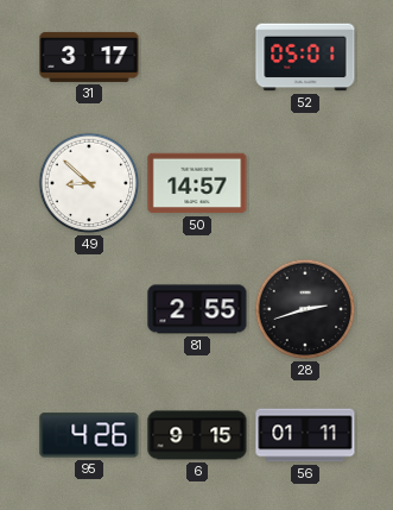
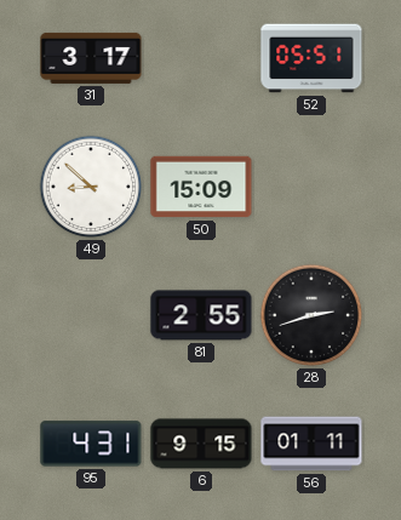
52: 05:01 -> 05:51
50: 14:57 -> 15:09
95: 4:26 -> 4:31
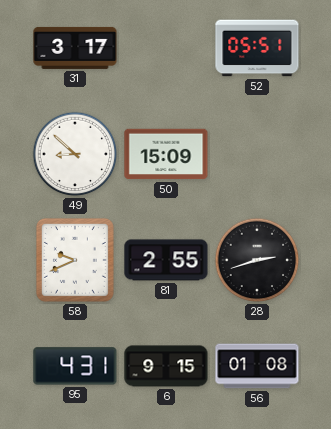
58: none -> 9:41
56: 01:11 -> 01:08
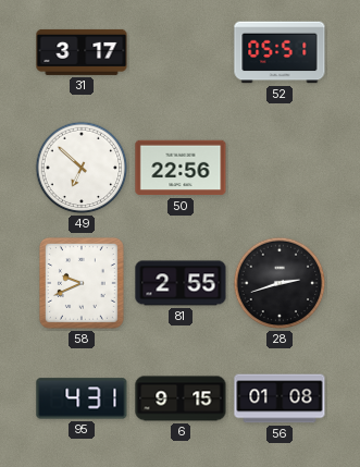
49: 8:52 -> 6:52
50: 15:09 -> 22:56
